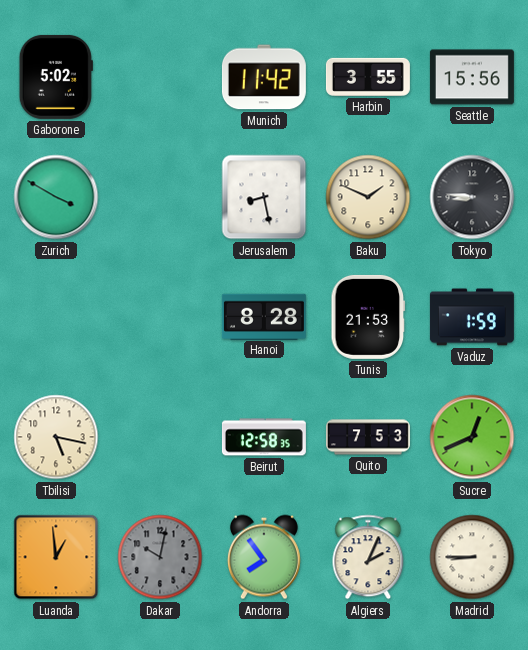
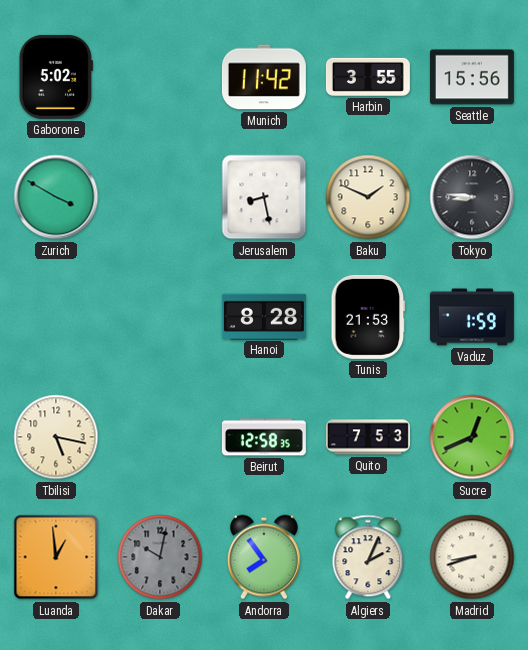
Madrid: 8:45 -> 8:42
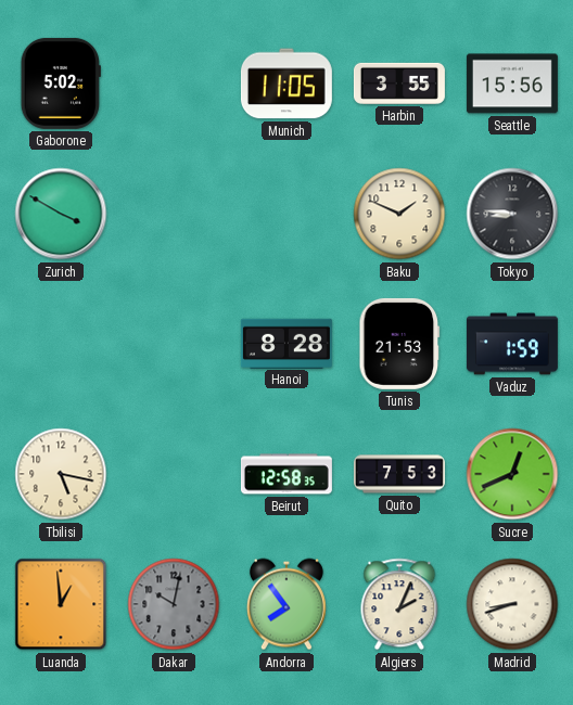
Munich: 11:42 -> 11:05
Jerusalem: 8:28 -> none
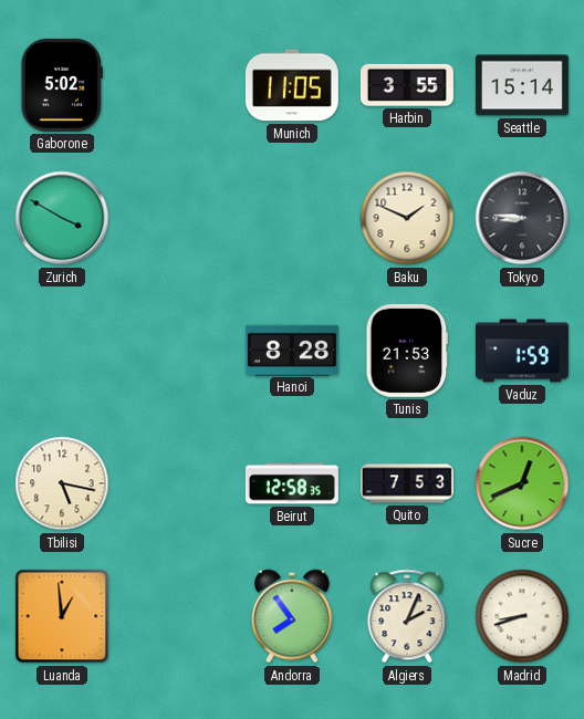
Seattle: 15:56 -> 15:14
Dakar: 10:02 -> none
